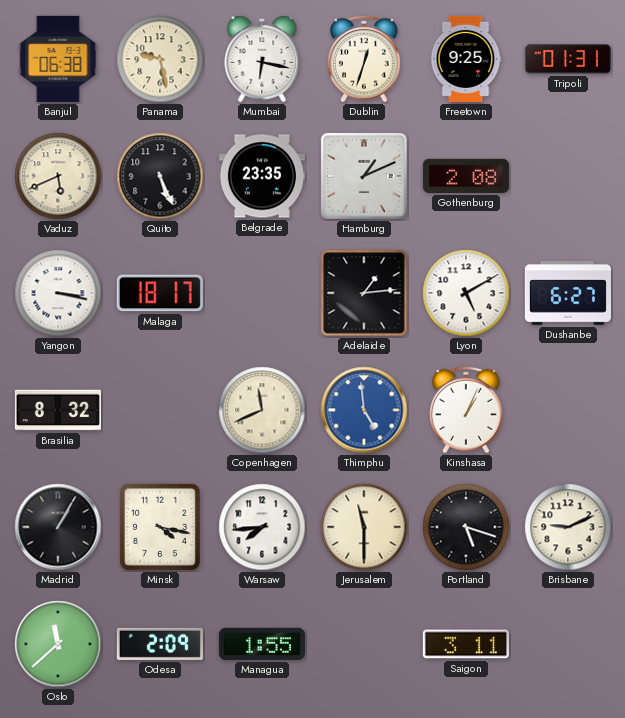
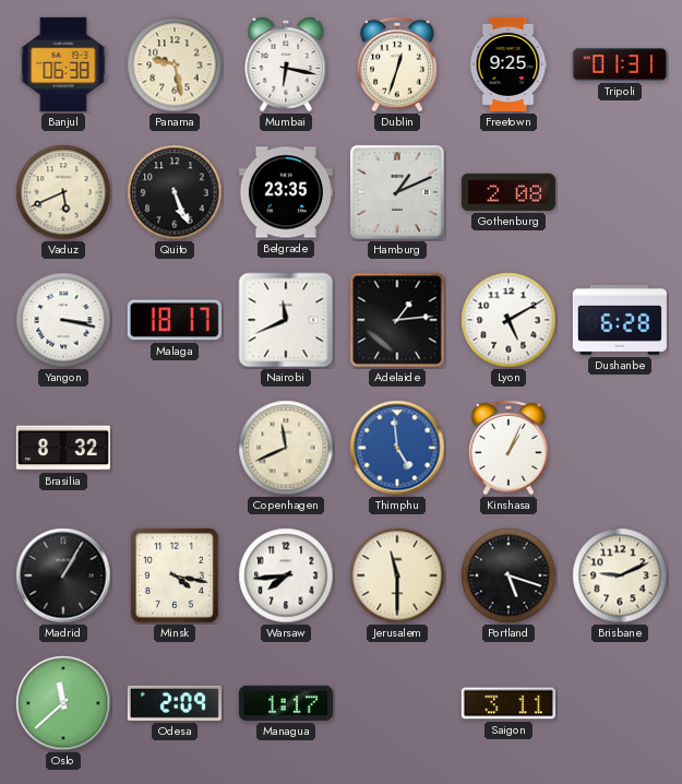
Nairobi: none -> 11:41
Dushanbe: 6:27 -> 6:28
Managua: 1:55 -> 1:17
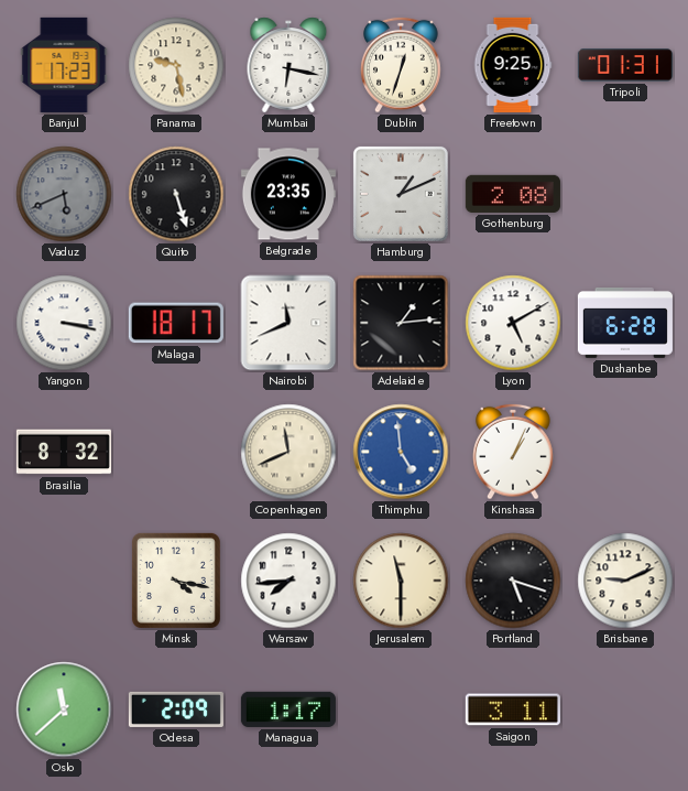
Banjul: 06:38 -> 17:23
Vaduz dial: cream -> grey
Quito: 5:26 -> 5:27
Madrid: 1:05 -> none
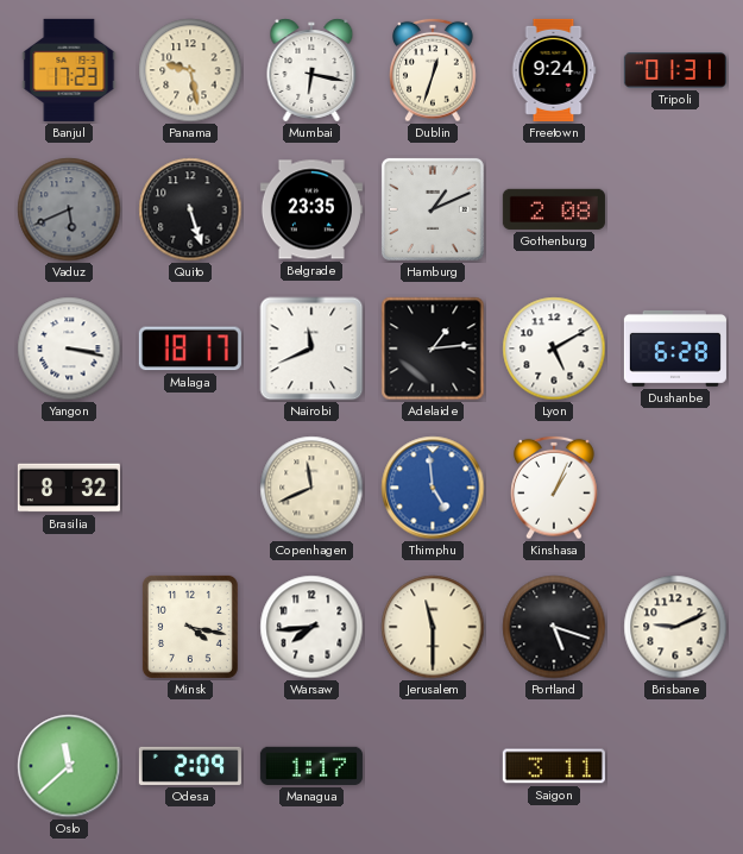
Freetown: 9:25 -> 9:24
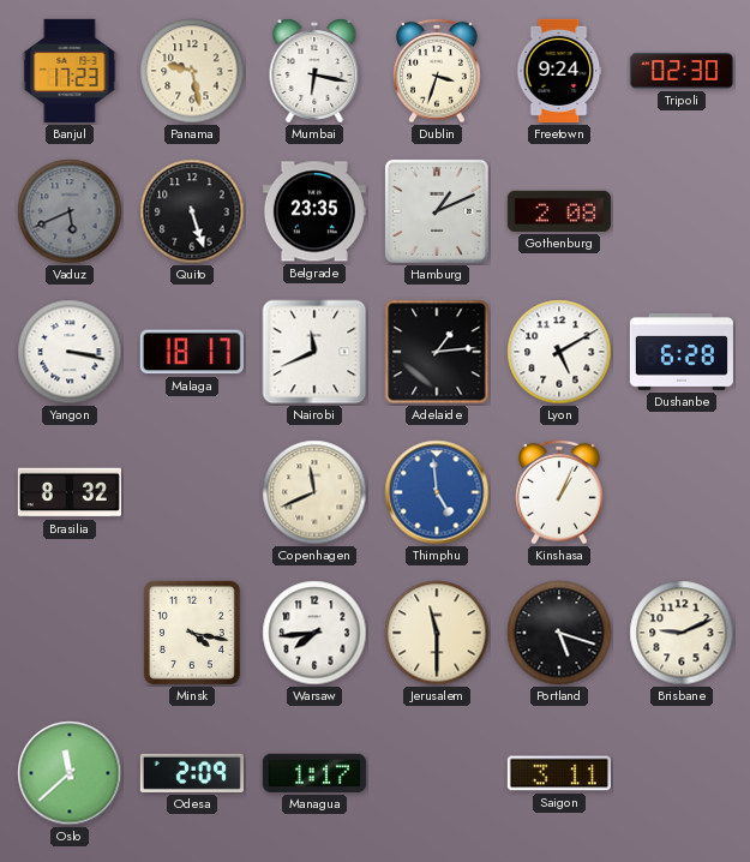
Dublin: 12:33 -> 3:33
Tripoli: 01:31 -> 02:30
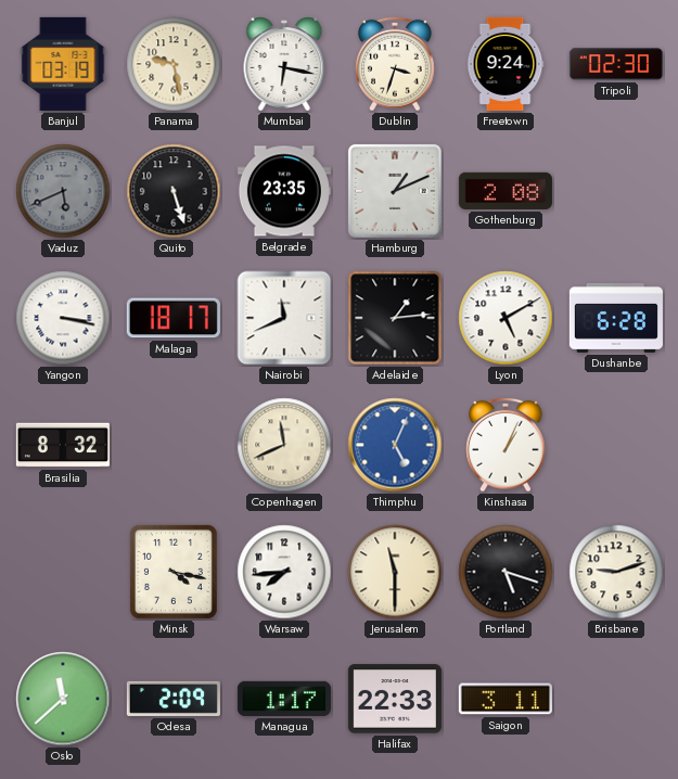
Banjul: 17:23 -> 03:19
Thimphu: 4:59 -> 5:04
Brisbane: 9:11 -> 9:12
Halifax: none -> 22:33
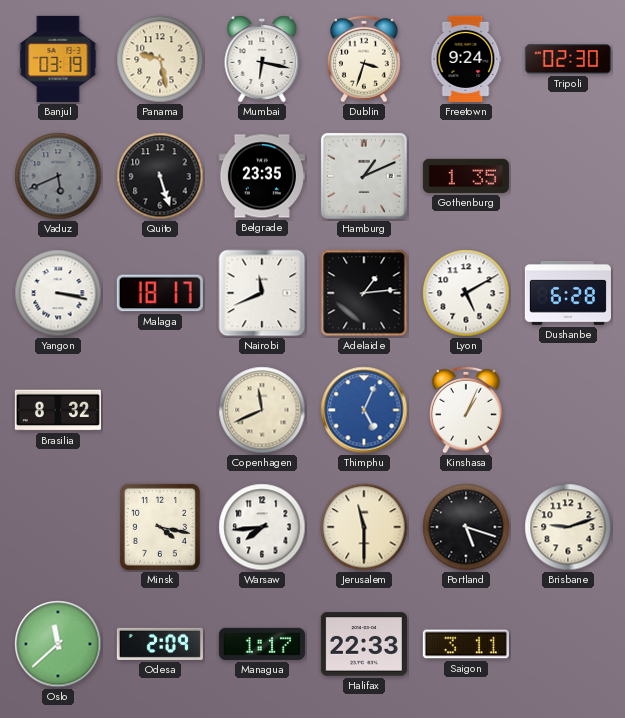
Gothenburg: 2:08 -> 1:35
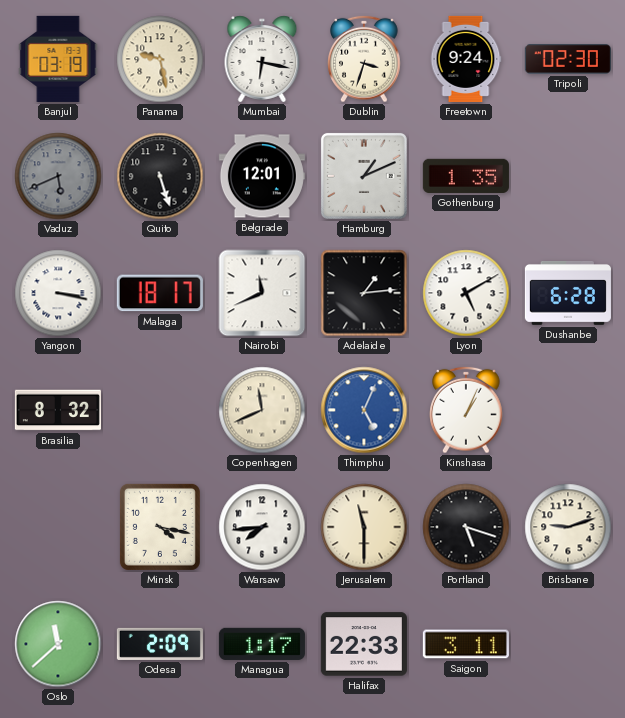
Belgrade: 23:35 -> 12:01
